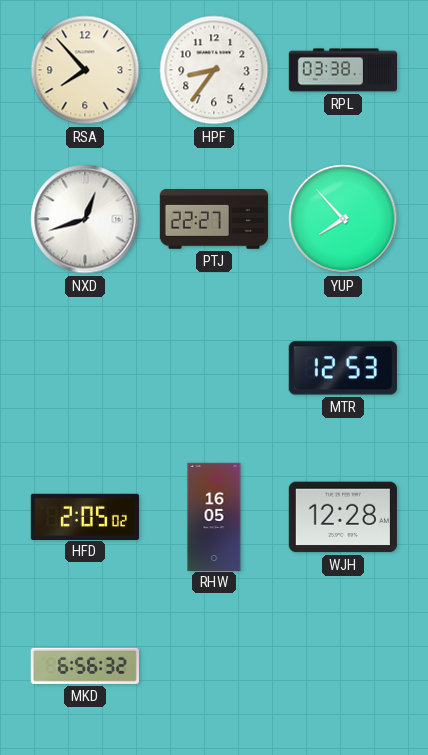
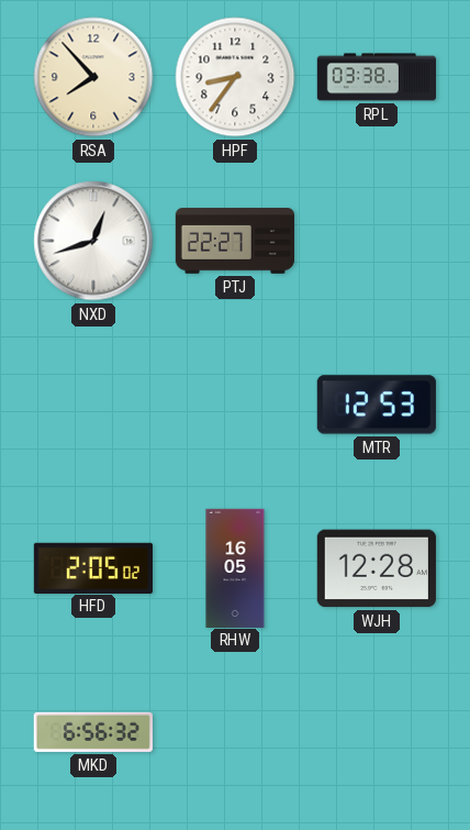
YUP: 7:53 -> none
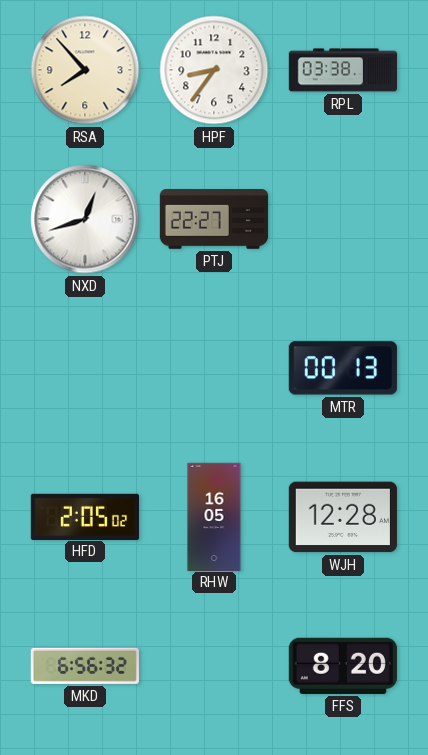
MTR: 12:53 -> 00:13
FFS: none -> 8:20
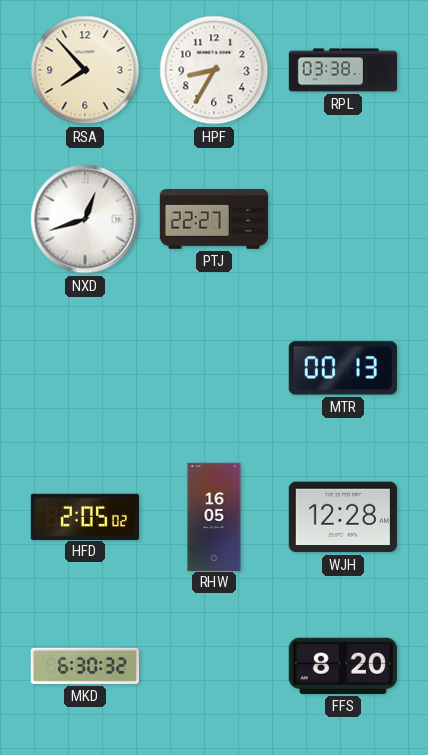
HPF: 8:36 -> 8:35
MKD: 6:56 -> 6:30
